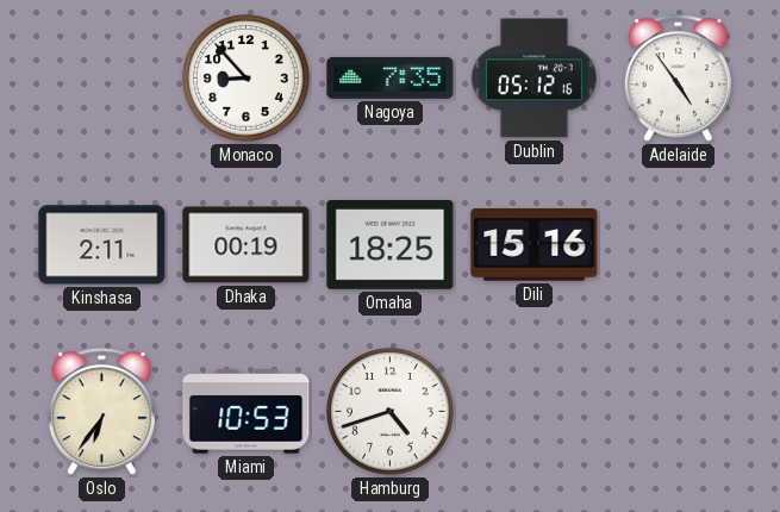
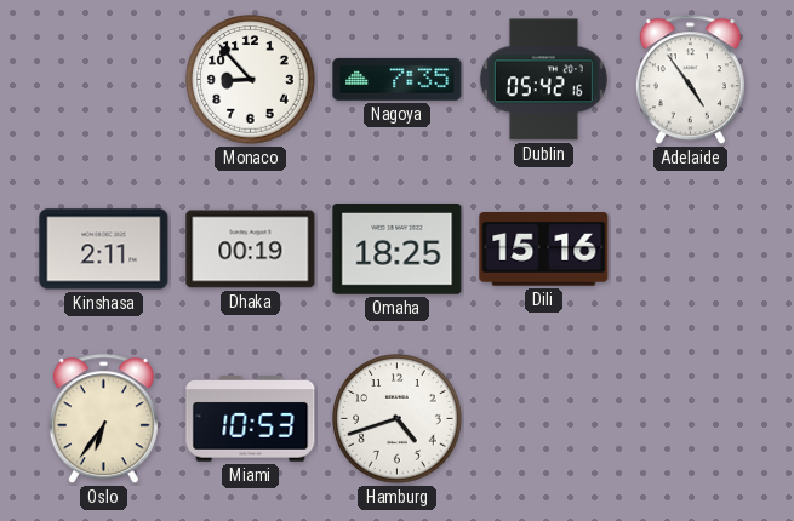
Dublin: 05:12 -> 05:42
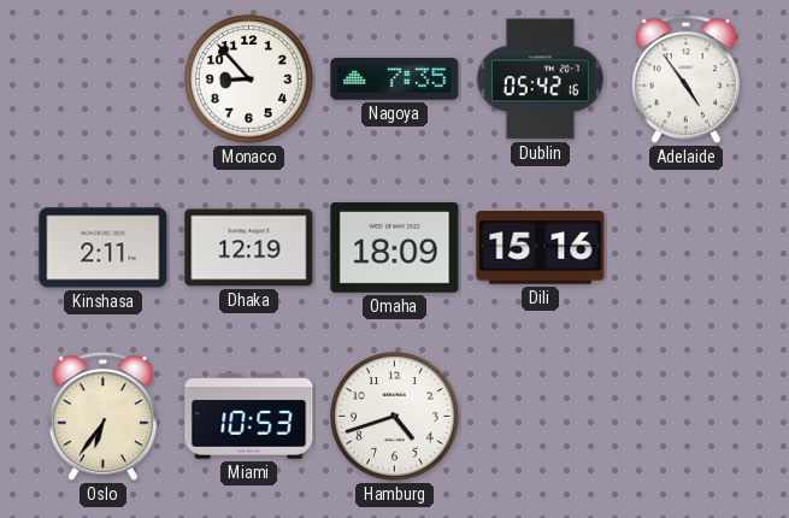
Dhaka: 00:19 -> 12:19
Omaha: 18:25 -> 18:09
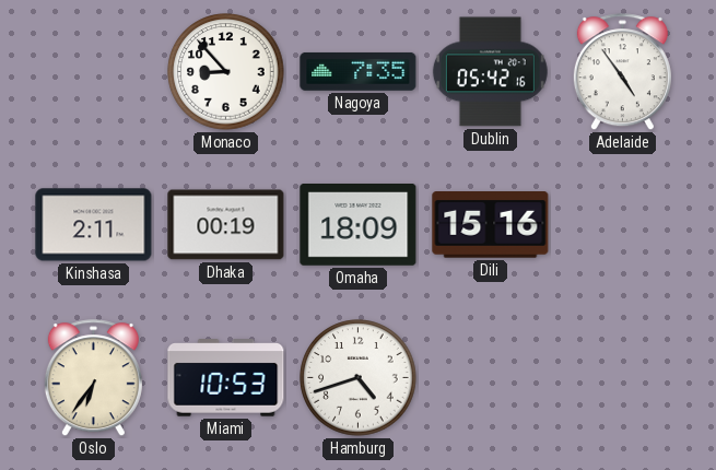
Dhaka: 12:19 -> 00:19
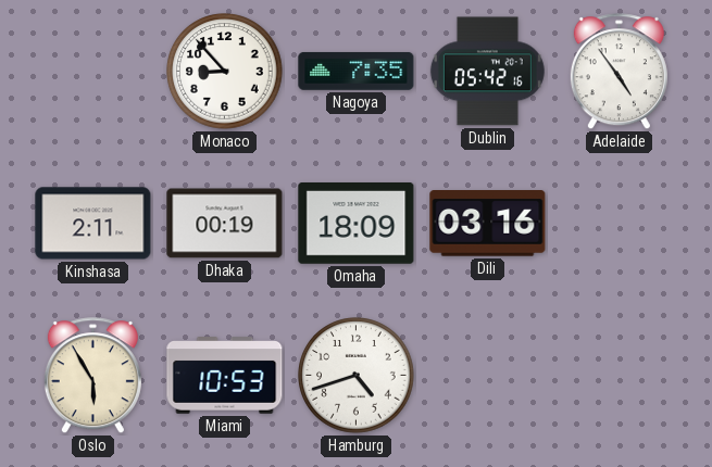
Dili: 15:16 -> 03:16
Oslo: 6:36 -> 5:55
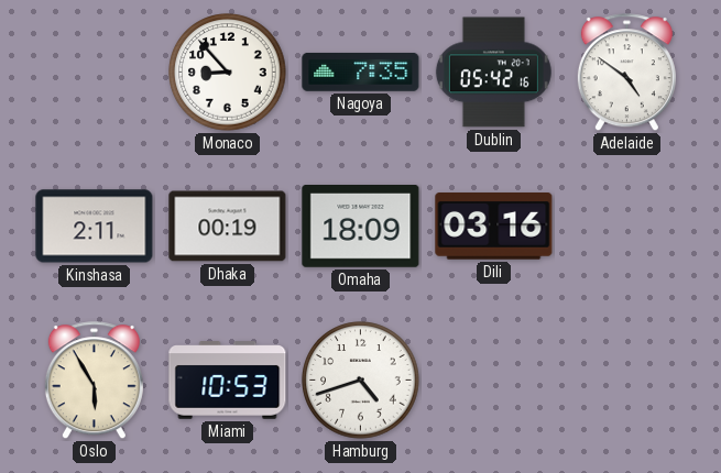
Adelaide: 4:54 -> 4:51
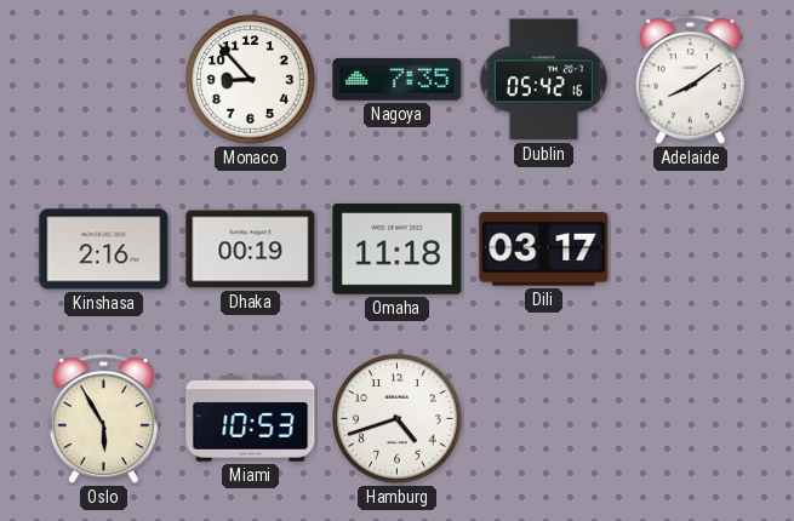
Adelaide: 4:51 -> 8:09
Kinshasa: 2:11 -> 2:16
Omaha: 18:09 -> 11:18
Dili: 03:16 -> 03:17
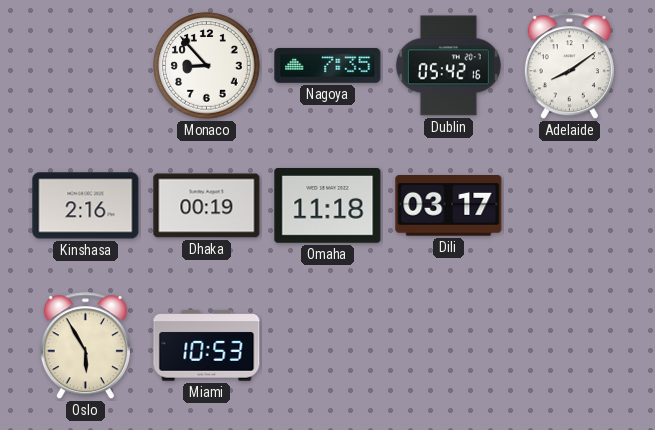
Hamburg: 4:42 -> none
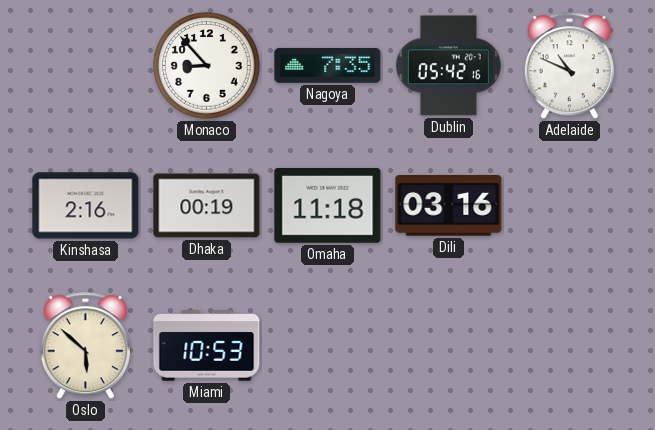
Adelaide: 8:09 -> 10:49
Dili: 03:17 -> 03:16
Oslo: 5:55 -> 5:52
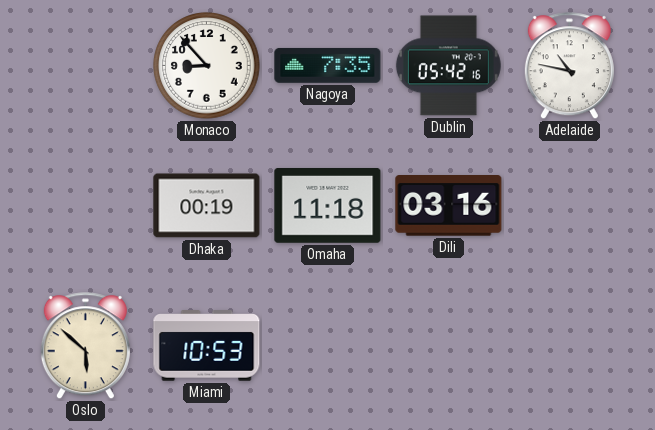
Adelaide: 10:49 -> 10:47
Kinshasa: 2:16 -> none
